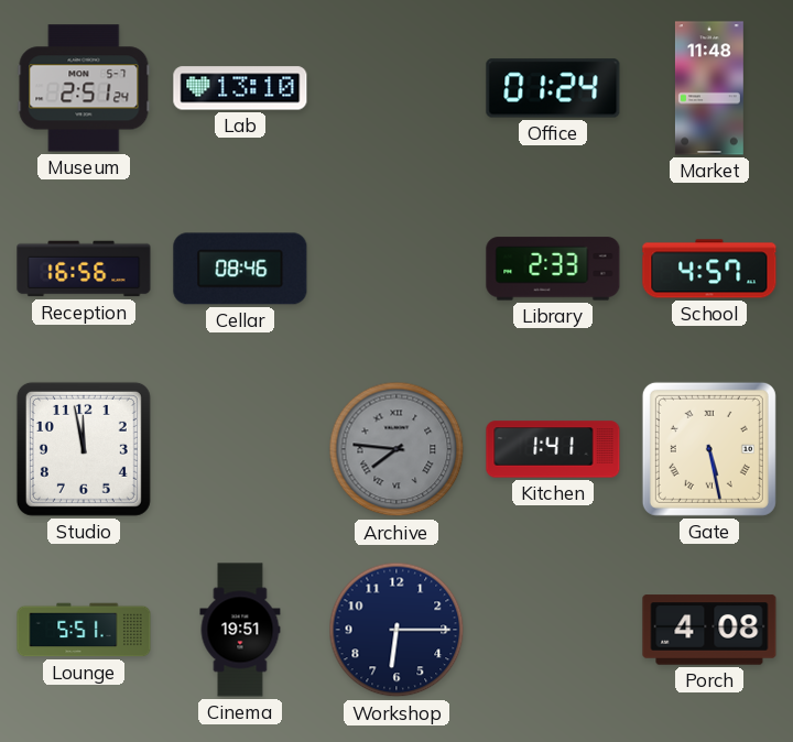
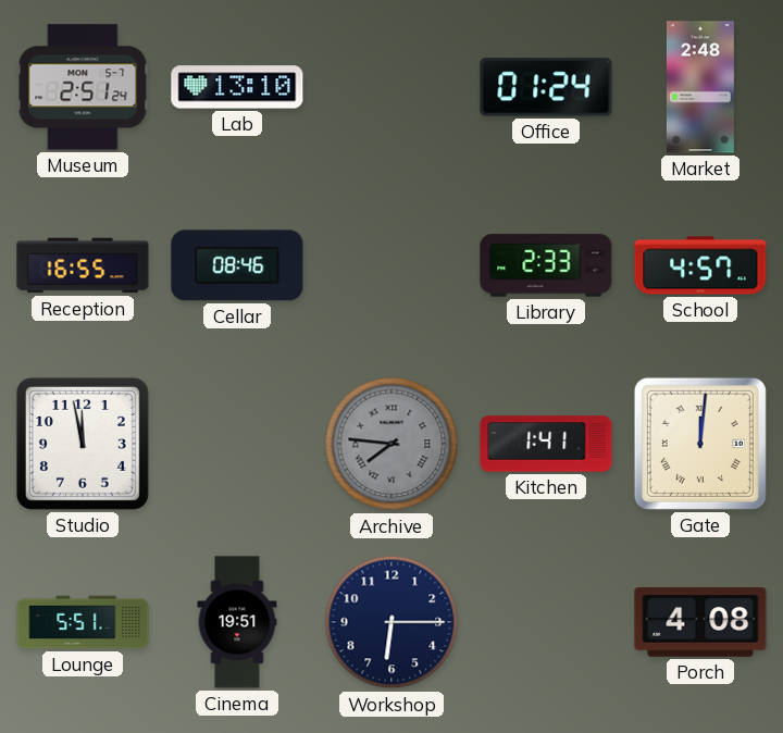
Market: 11:48 -> 2:48
Reception: 16:56 -> 16:55
Gate: 5:28 -> 12:01
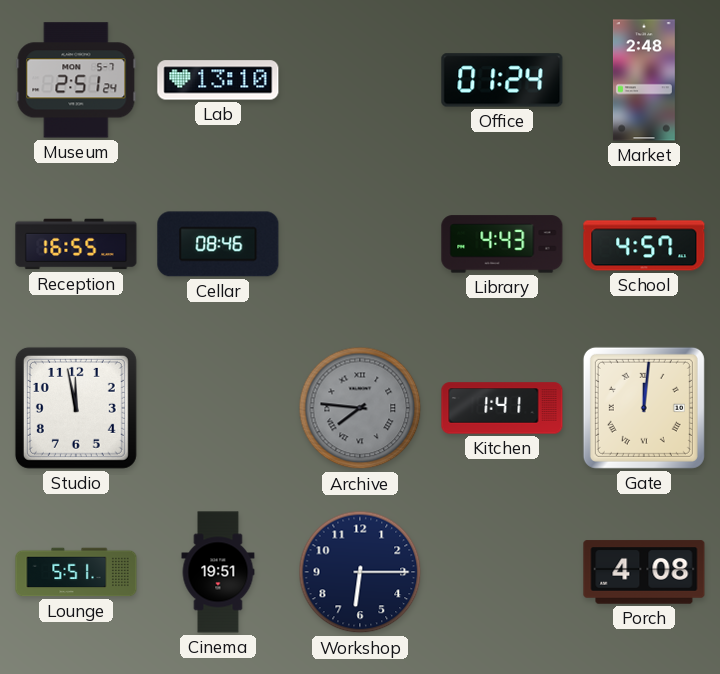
Library: 2:33 -> 4:43
